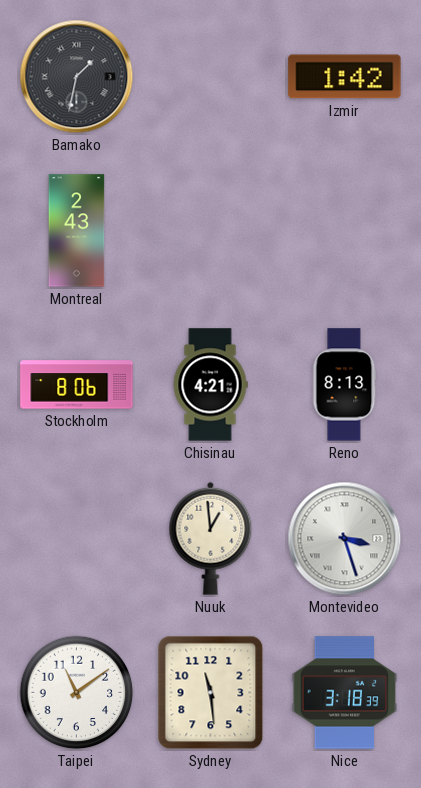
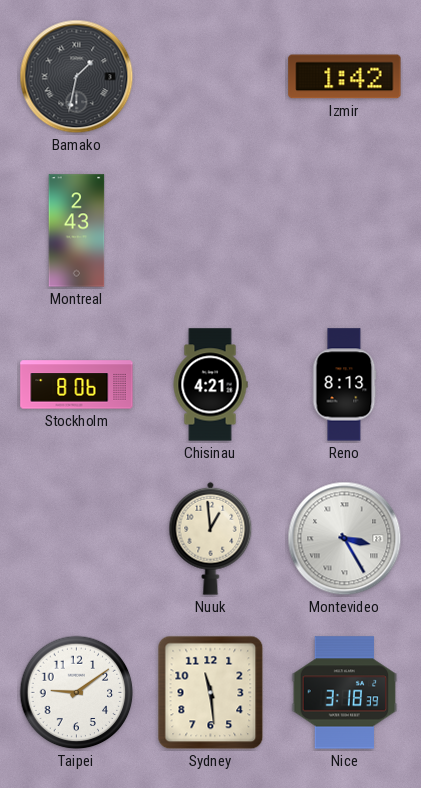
Montevideo: 3:27 -> 3:25
Taipei: 11:09 -> 9:09
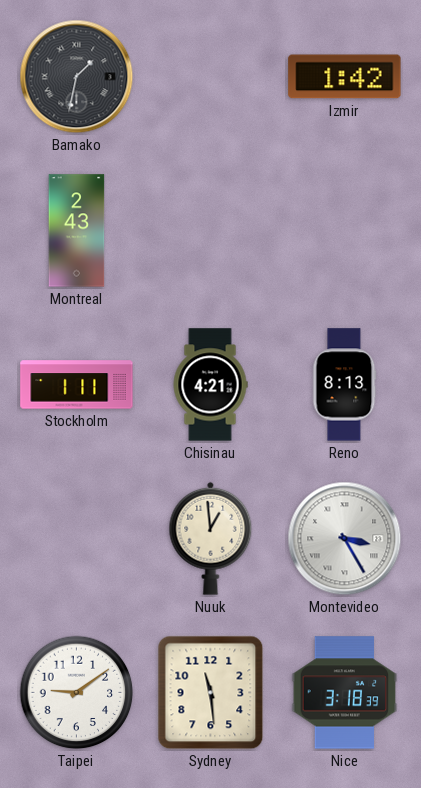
Stockholm: 8:06 -> 1:11
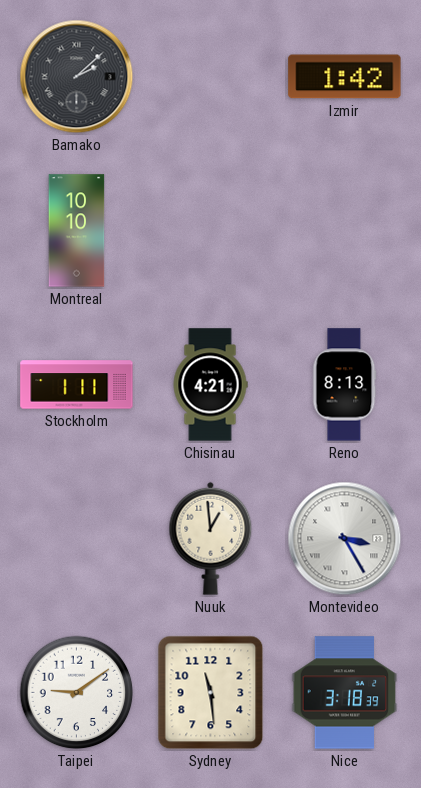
Bamako: 1:32 -> 2:08
Montreal: 2:43 -> 10:10
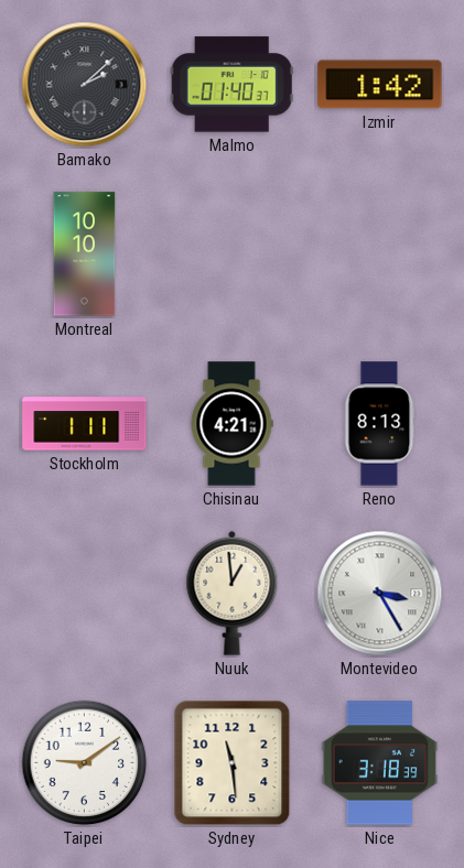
Malmo: none -> 01:40
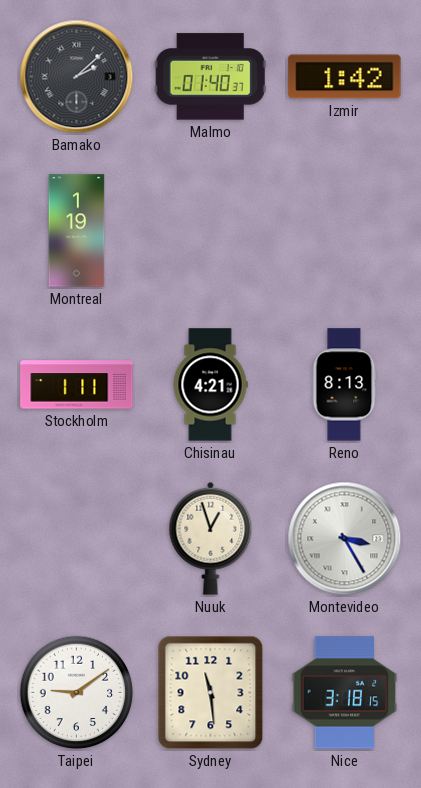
Montreal: 10:10 -> 1:19
Nuuk: 12:59 -> 12:57
Nice: 3:18:39 -> 3:18:15
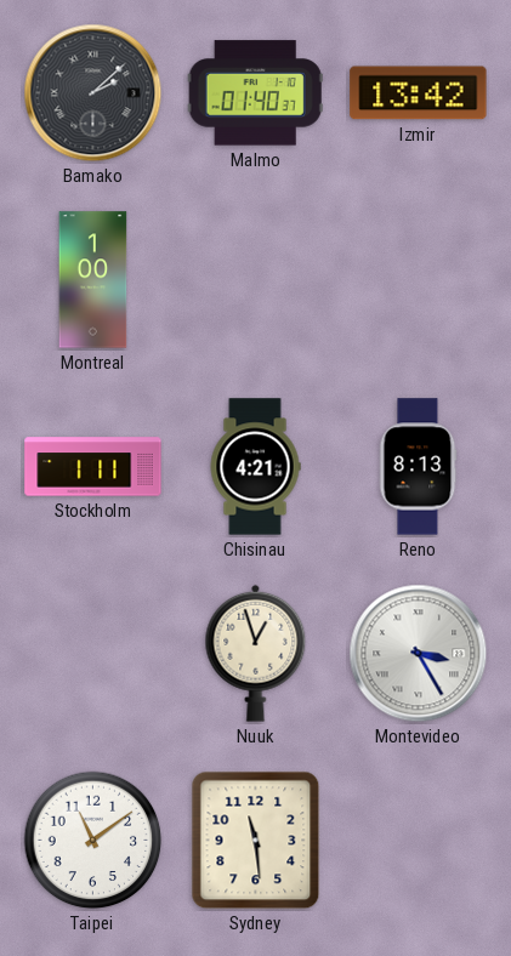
Izmir: 1:42 -> 13:42
Montreal: 1:19 -> 1:00
Taipei: 9:09 -> 11:09
Nice: 3:18 -> none
